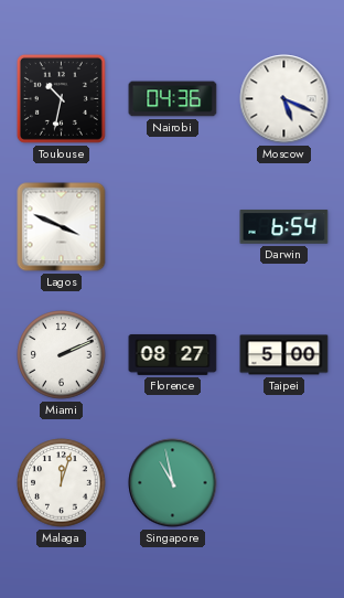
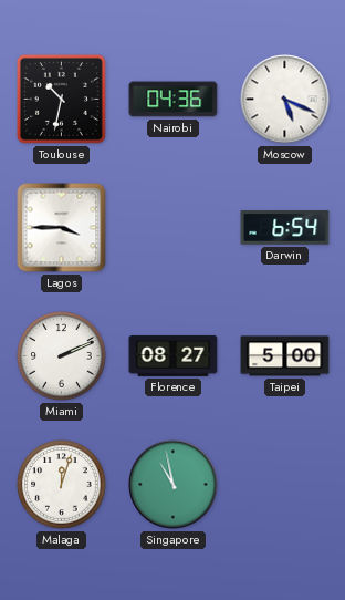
Lagos: 3:49 -> 3:45
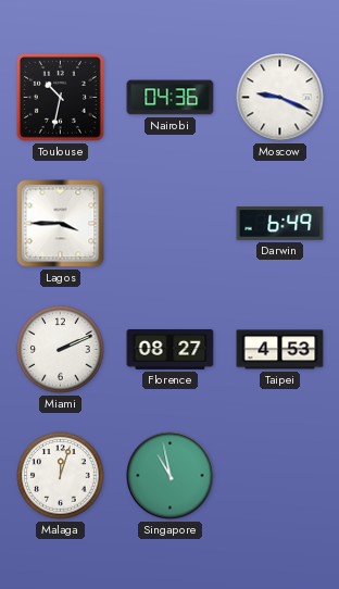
Moscow: 5:19 -> 9:19
Darwin: 6:54 -> 6:49
Taipei: 5:00 -> 4:53
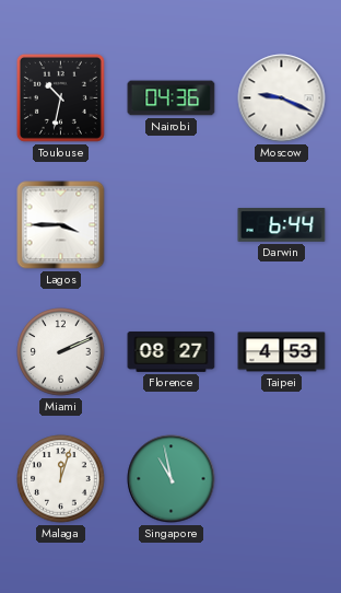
Darwin: 6:49 -> 6:44
